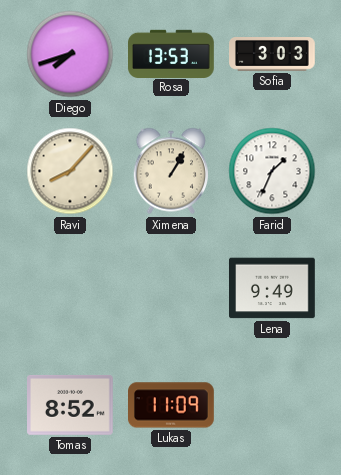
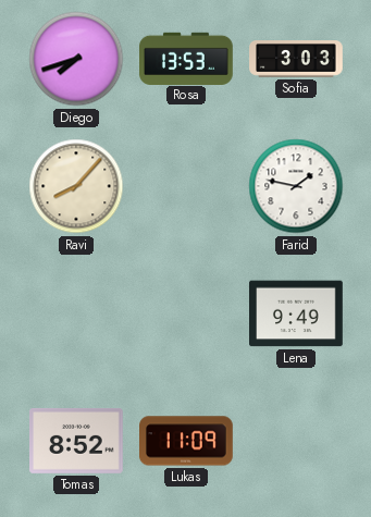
Ximena: 1:05 -> none
Farid: 1:34 -> 1:47
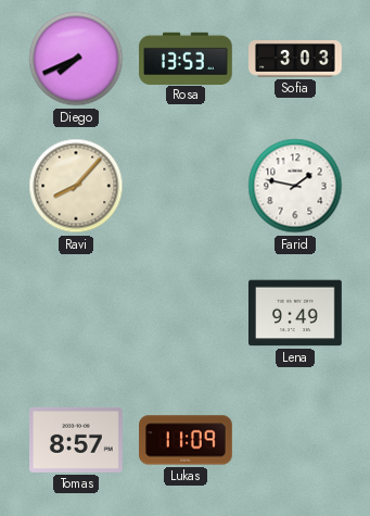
Diego: 7:42 -> 7:41
Tomas: 8:52 -> 8:57
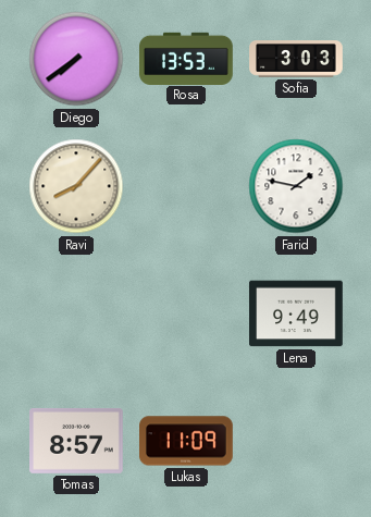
Diego: 7:41 -> 7:39
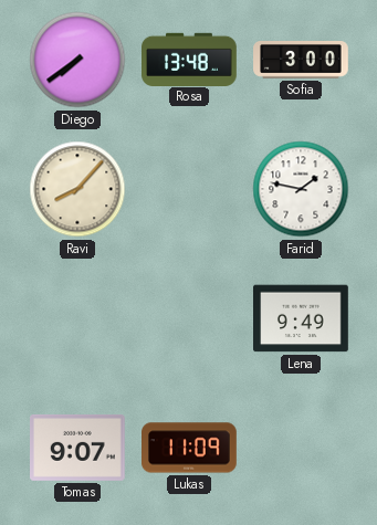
Rosa: 13:53 -> 13:48
Sofia: 3:03 -> 3:00
Tomas: 8:57 -> 9:07
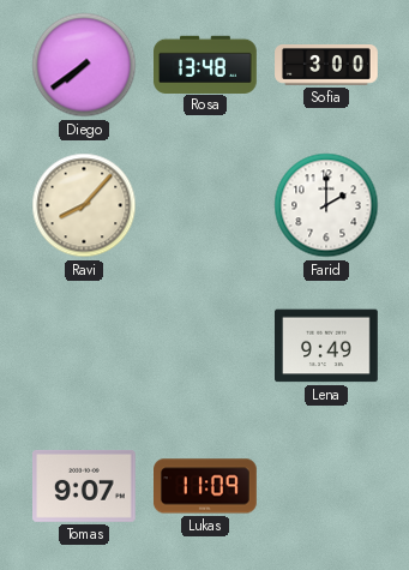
Farid: 1:47 -> 2:00
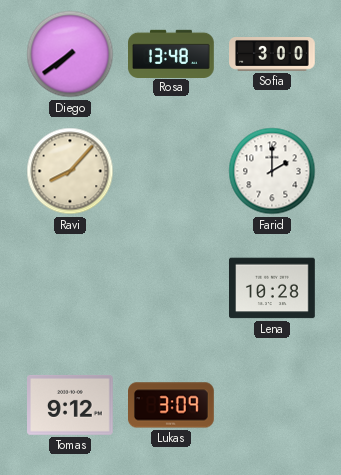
Lena: 9:49 -> 10:28
Tomas: 9:07 -> 9:12
Lukas: 11:09 -> 3:09
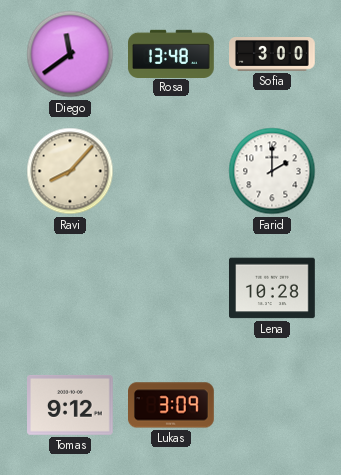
Diego: 7:39 -> 11:39
